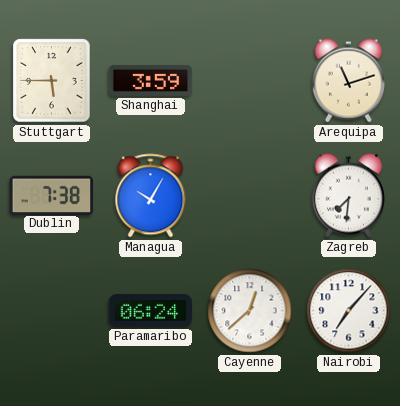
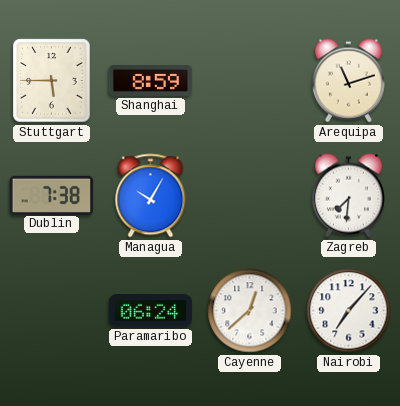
Shanghai: 3:59 -> 8:59
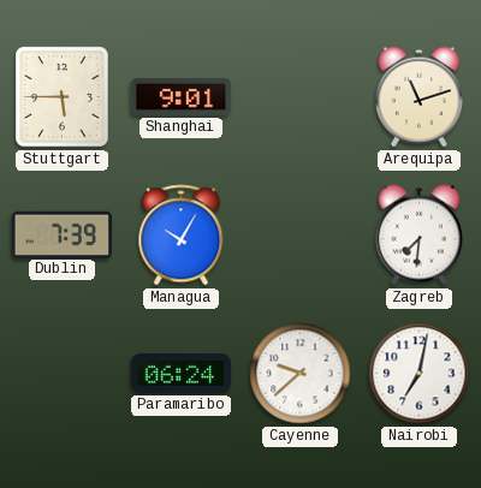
Shanghai: 8:59 -> 9:01
Dublin: 7:38 -> 7:39
Cayenne: 12:38 -> 9:38
Nairobi: 7:07 -> 7:02
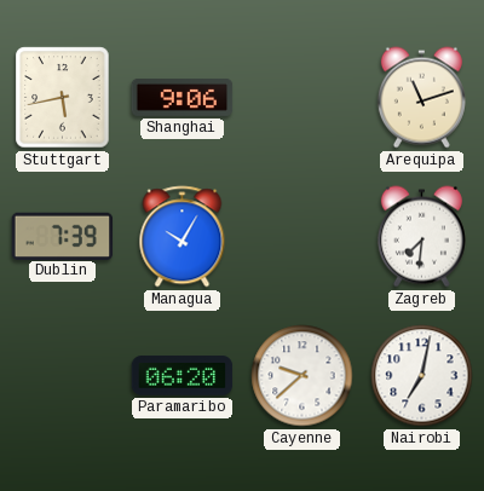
Stuttgart: 5:45 -> 5:43
Shanghai: 9:01 -> 9:06
Paramaribo: 06:24 -> 06:20
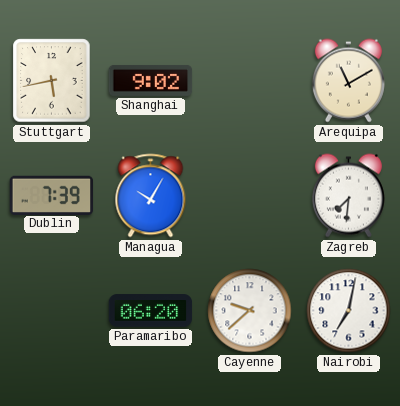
Shanghai: 9:06 -> 9:02
Arequipa: 11:12 -> 11:10
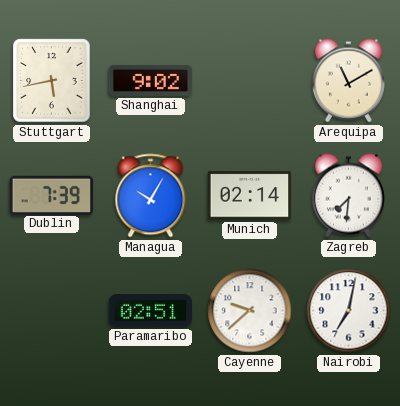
Munich: none -> 02:14
Paramaribo: 06:20 -> 02:51
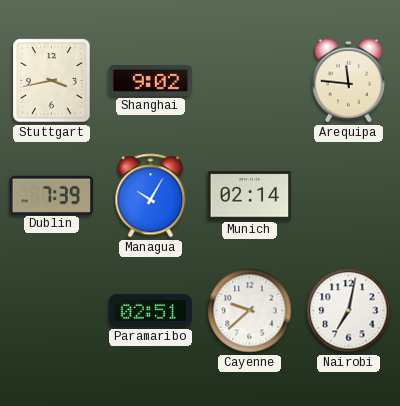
Stuttgart: 5:43 -> 3:43
Arequipa: 11:10 -> 11:46
Zagreb: 7:31 -> none
